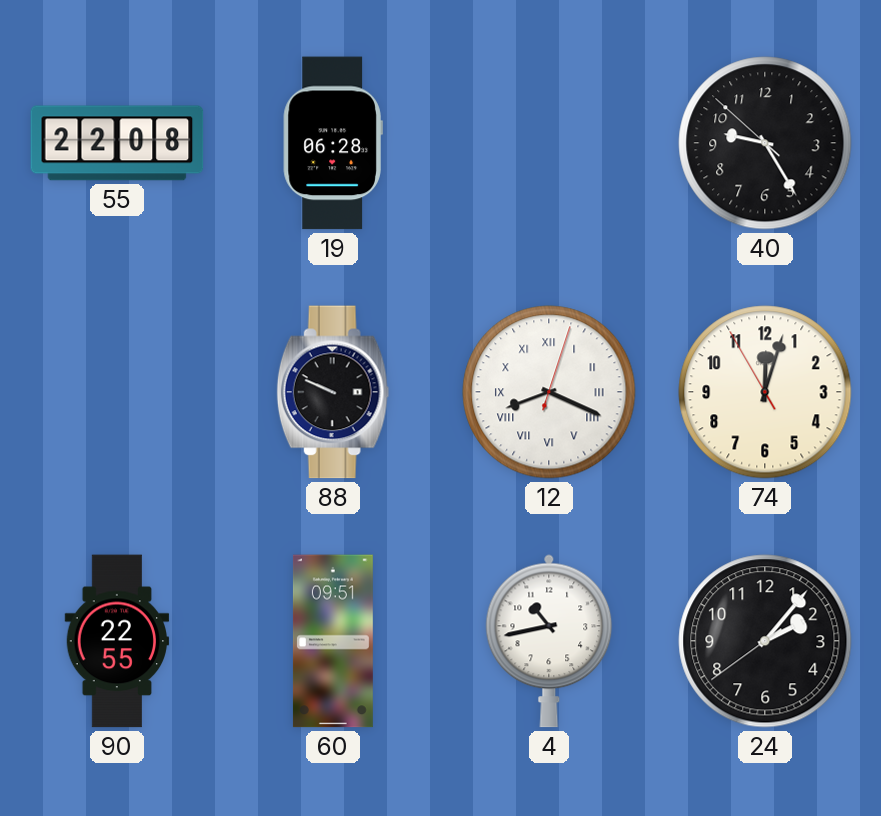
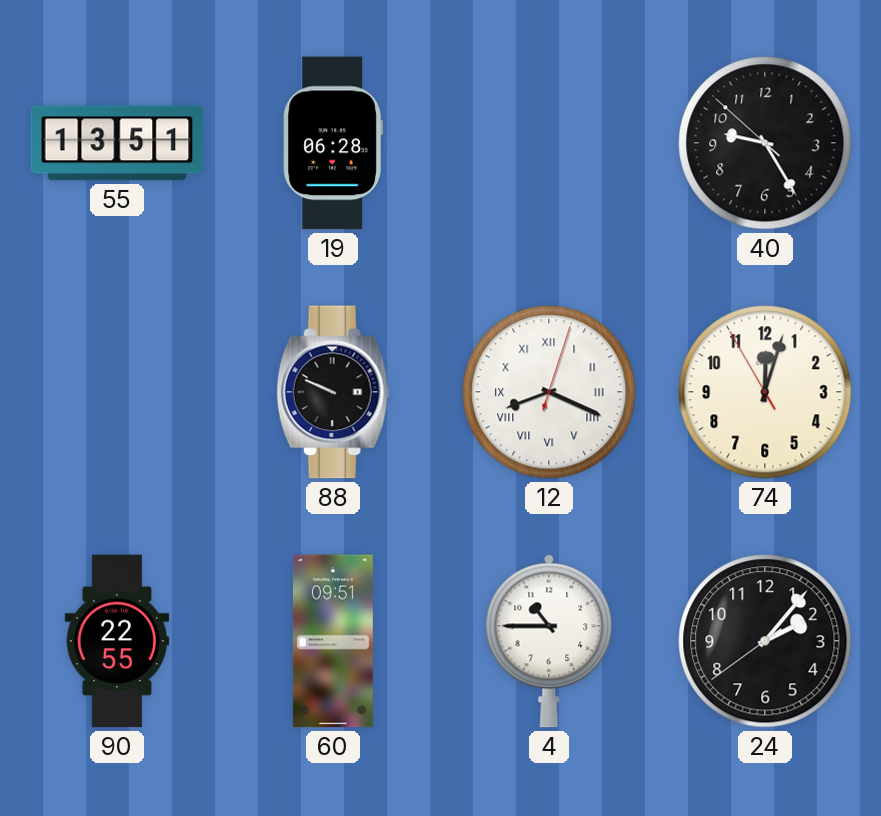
55: 22:08 -> 13:51
4: 10:43 -> 10:45
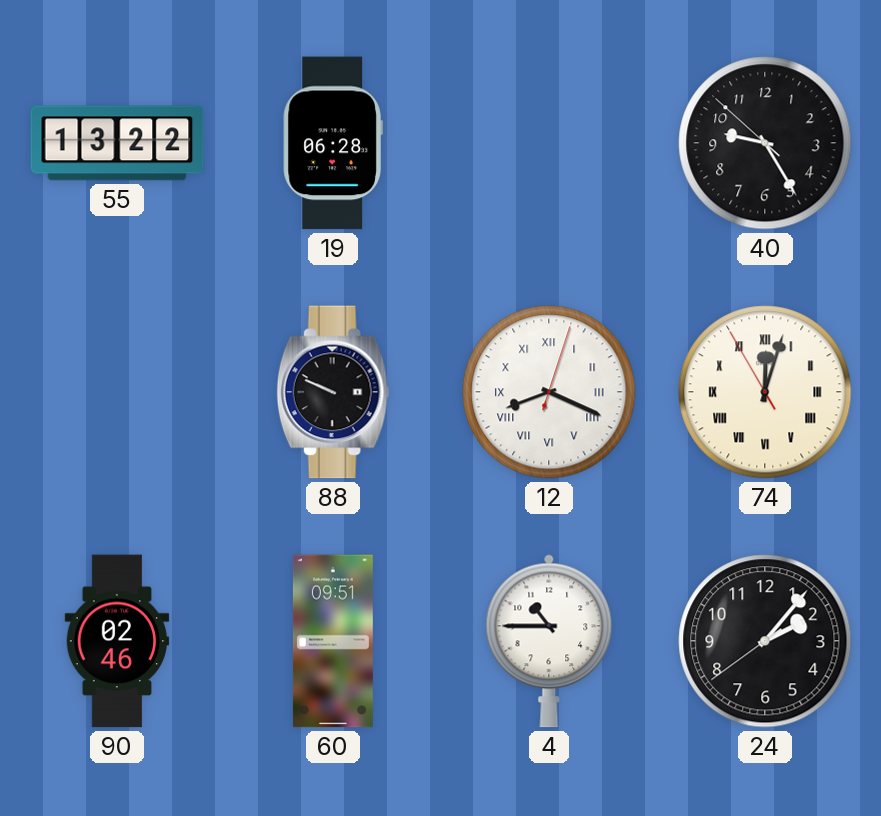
55: 13:51 -> 13:22
74 numerals: Arabic -> Roman
90: 22:55 -> 02:46
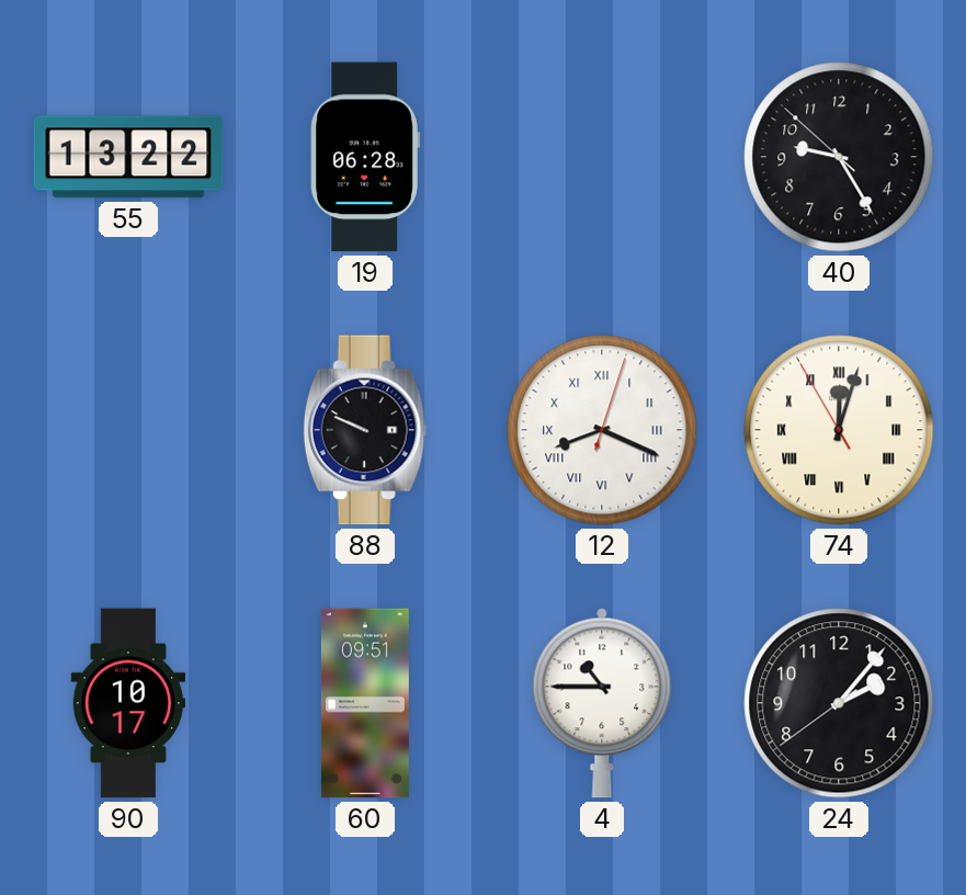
90: 02:46 -> 10:17
